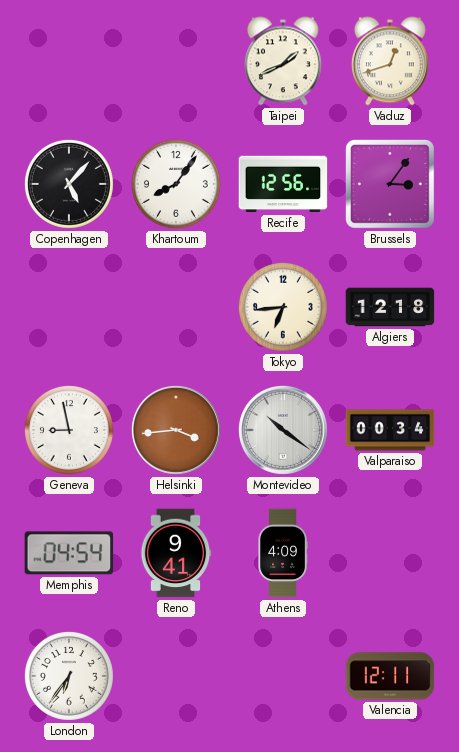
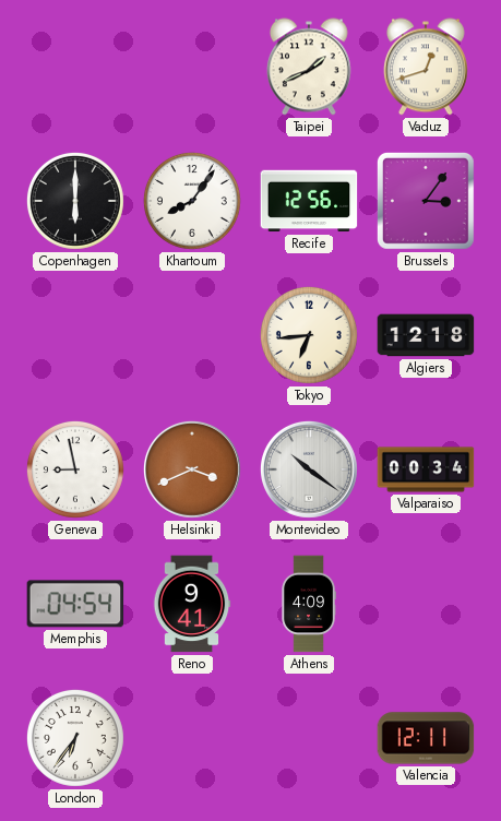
Copenhagen: 5:07 -> 6:00
Helsinki: 3:44 -> 3:41
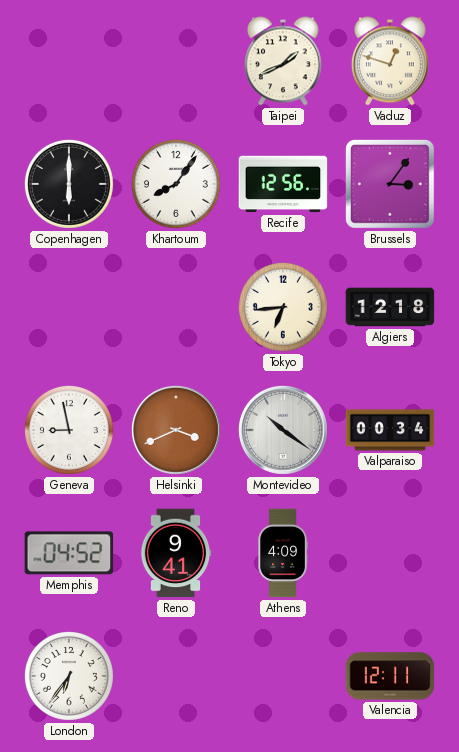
Vaduz: 12:42 -> 12:48
Memphis: 04:54 -> 04:52
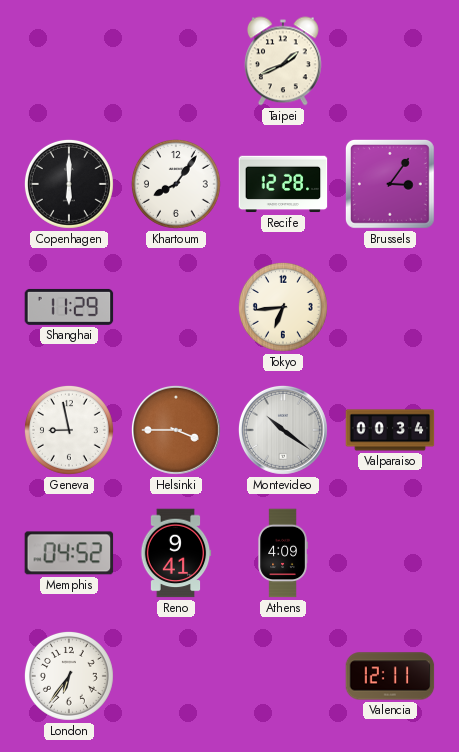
Vaduz: 12:48 -> none
Recife: 12:56 -> 12:28
Shanghai: none -> 11:29
Algiers: 12:18 -> none
Helsinki: 3:41 -> 3:45
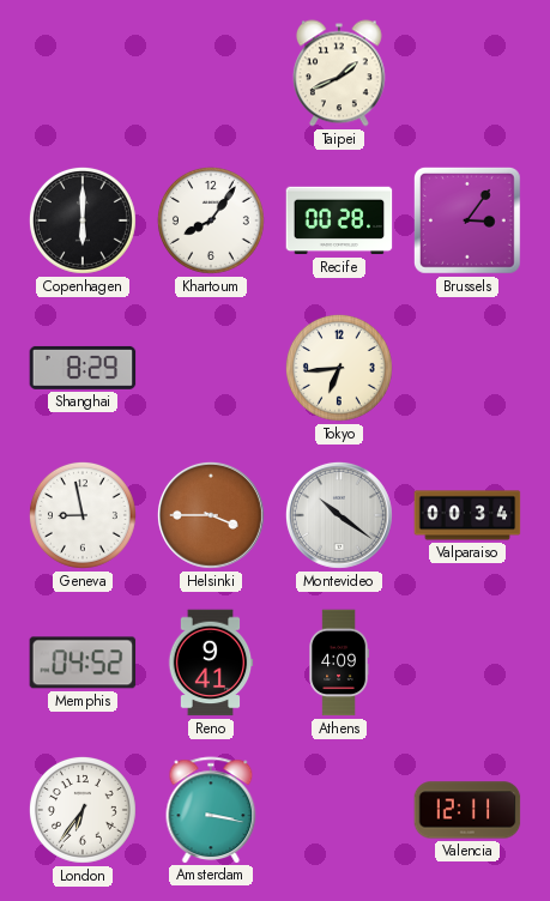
Recife: 12:28 -> 00:28
Shanghai: 11:29 -> 8:29
Amsterdam: none -> 3:17
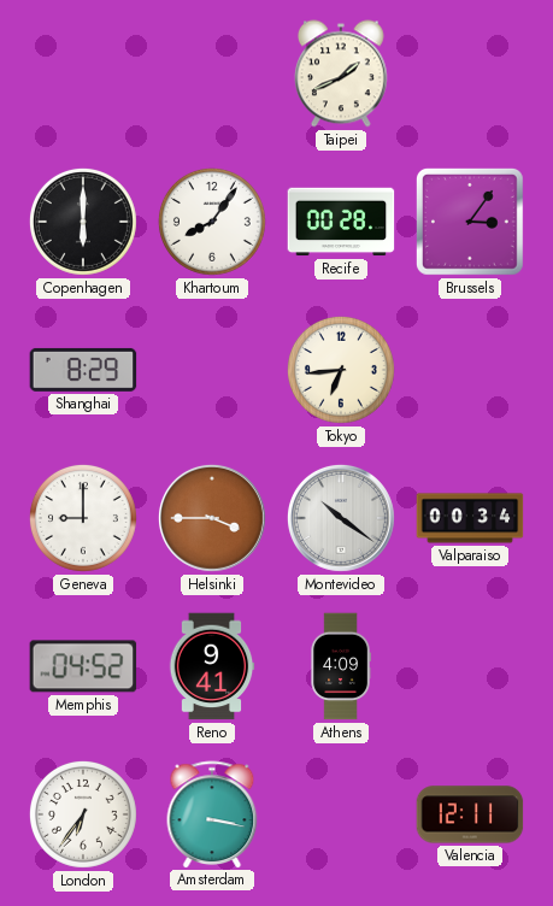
Geneva: 8:58 -> 9:00
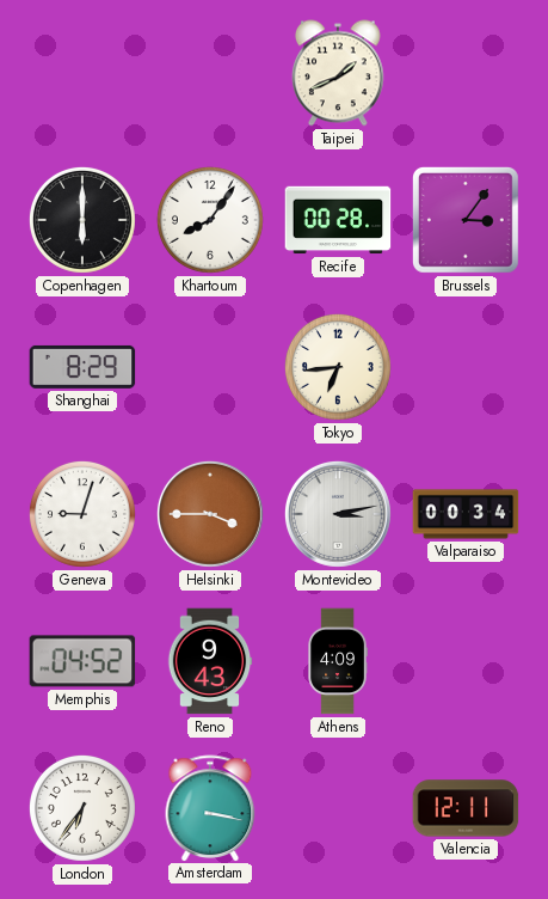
Geneva: 9:00 -> 9:03
Montevideo: 10:21 -> 3:13
Reno: 9:41 -> 9:43
